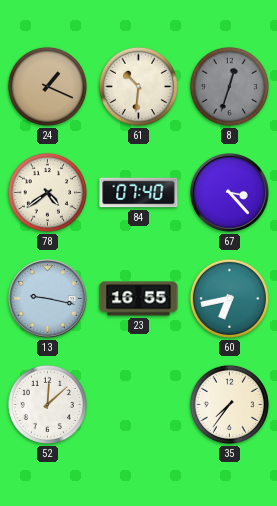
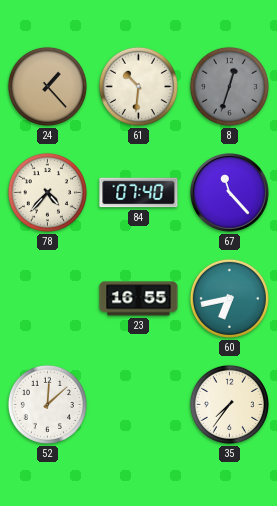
24: 1:19 -> 1:23
78: 4:39 -> 4:37
67: 3:23 -> 11:23
13: 9:17 -> none
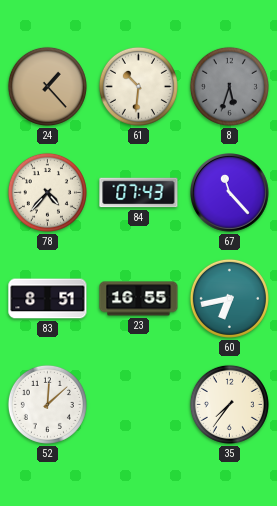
8: 12:33 -> 5:33
84: 07:40 -> 07:43
83: none -> 8:51
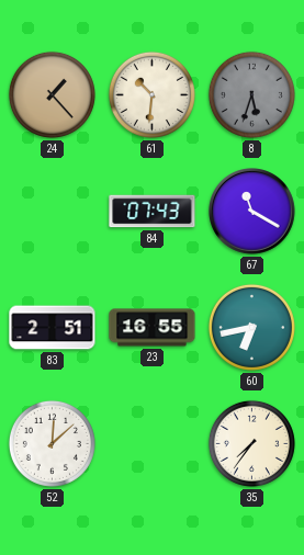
78: 4:37 -> none
67: 11:23 -> 11:20
83: 8:51 -> 2:51
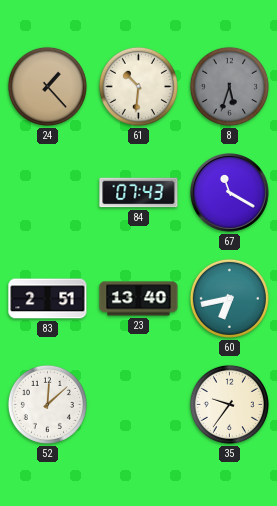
23: 16:55 -> 13:40
35: 7:36 -> 9:36
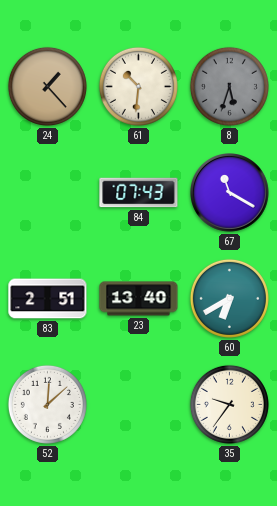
60: 6:43 -> 6:40
